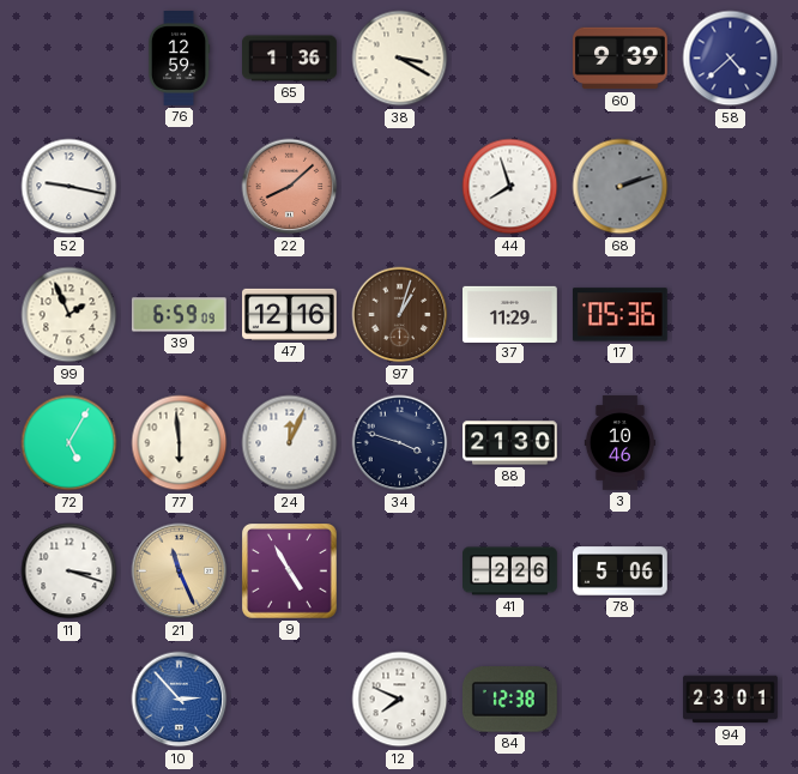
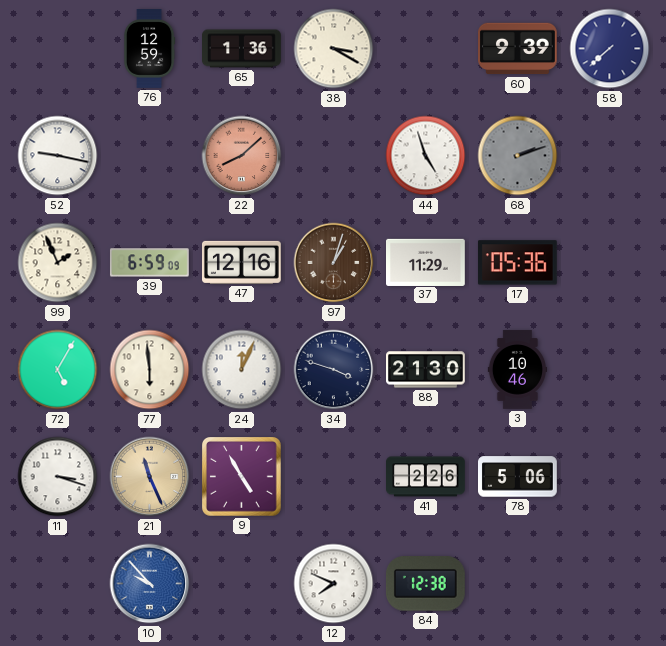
58: 4:38 -> 7:38
44: 7:57 -> 4:57
10: 2:53 -> 9:53
94: 23:01 -> none
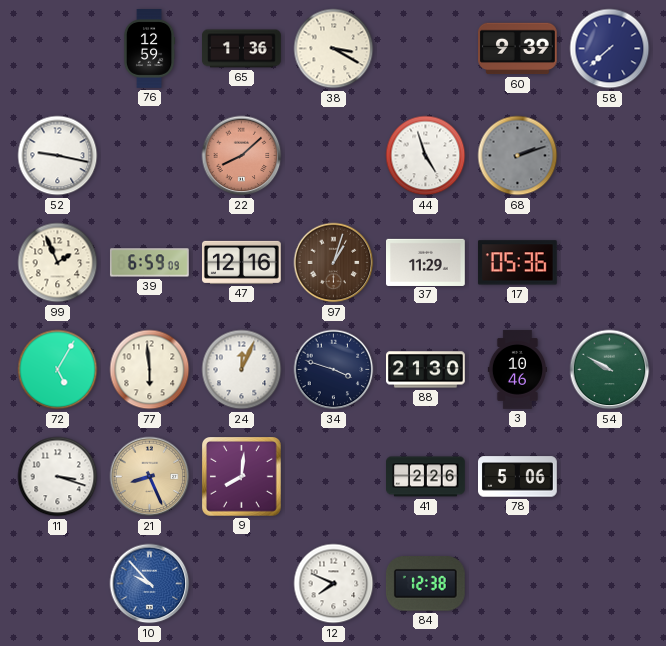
54: none -> 9:50
21: 11:26 -> 8:26
9: 4:55 -> 8:01
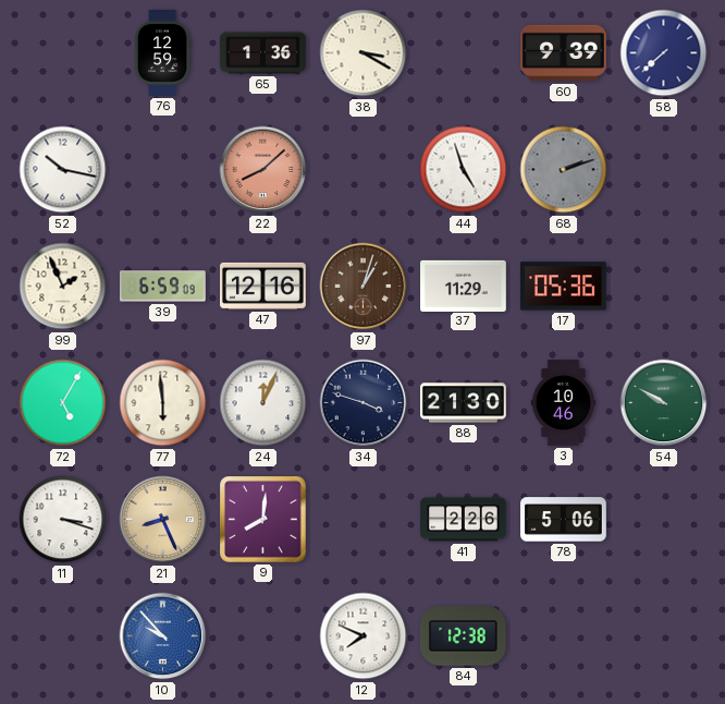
52: 9:17 -> 10:17
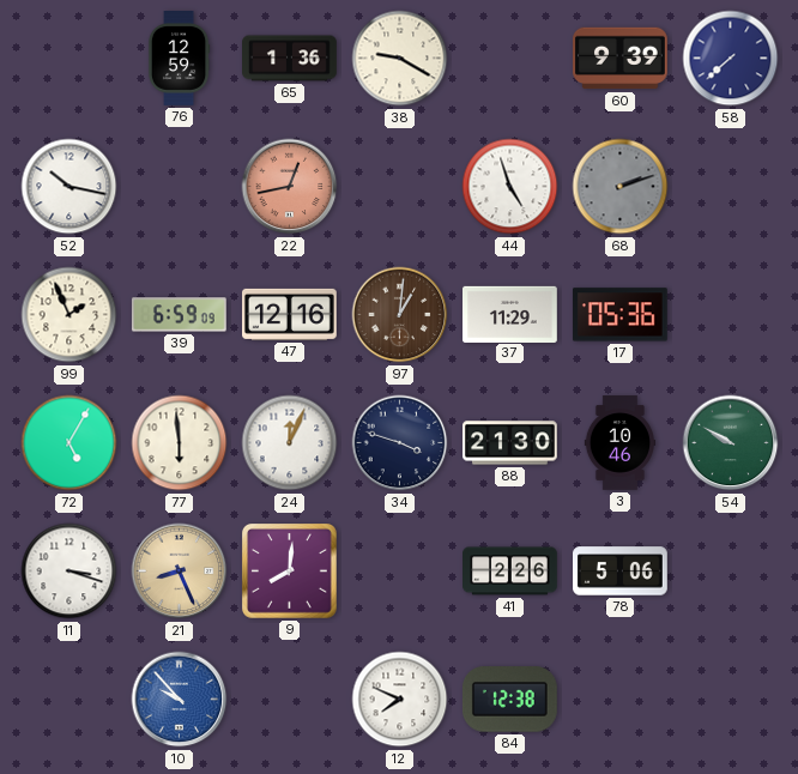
38: 3:20 -> 9:20
22: 8:08 -> 12:43
97: 1:03 -> 1:01
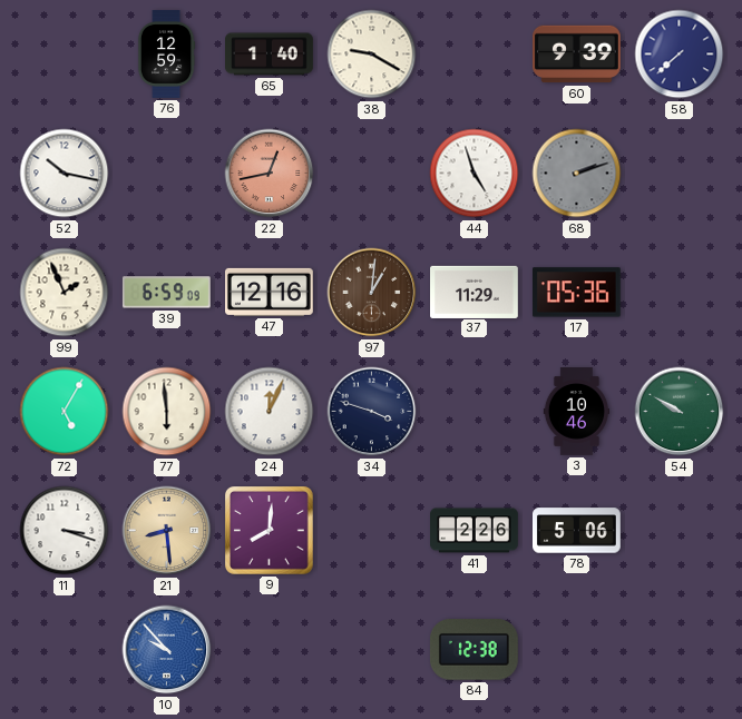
65: 1:36 -> 1:40
88: 21:30 -> none
21: 8:26 -> 8:29
12: 7:49 -> none
